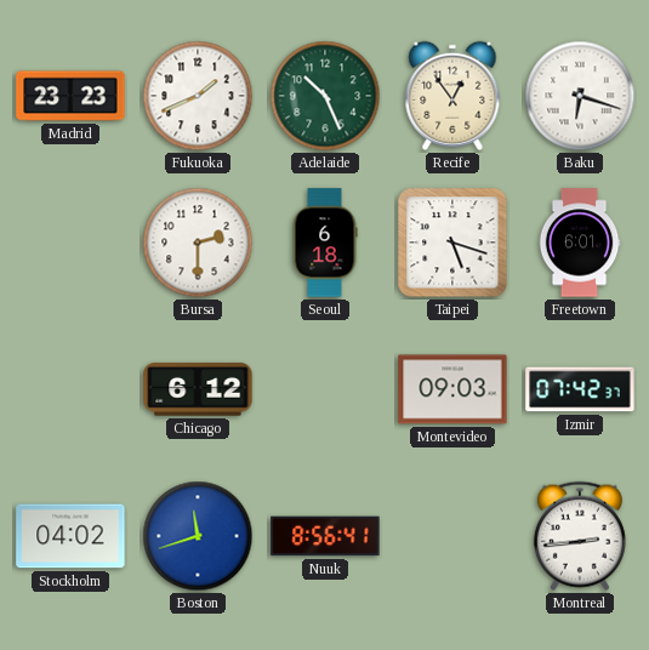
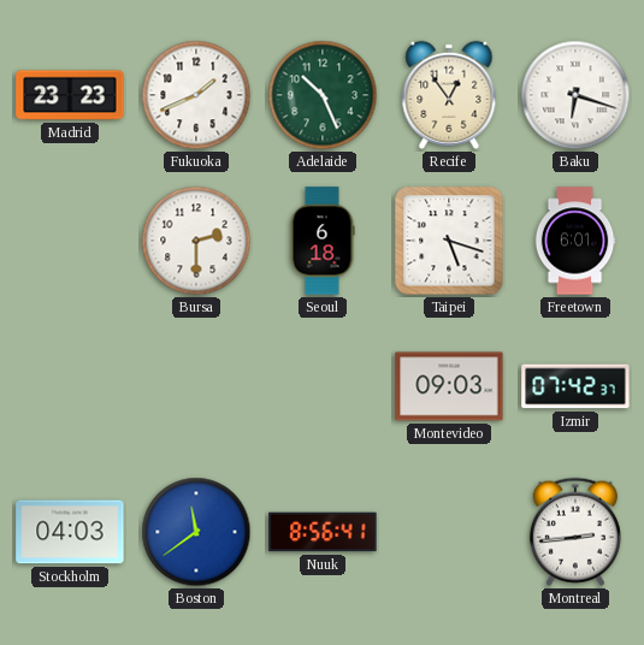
Chicago: 6:12 -> none
Stockholm: 04:02 -> 04:03
Boston: 11:42 -> 11:39
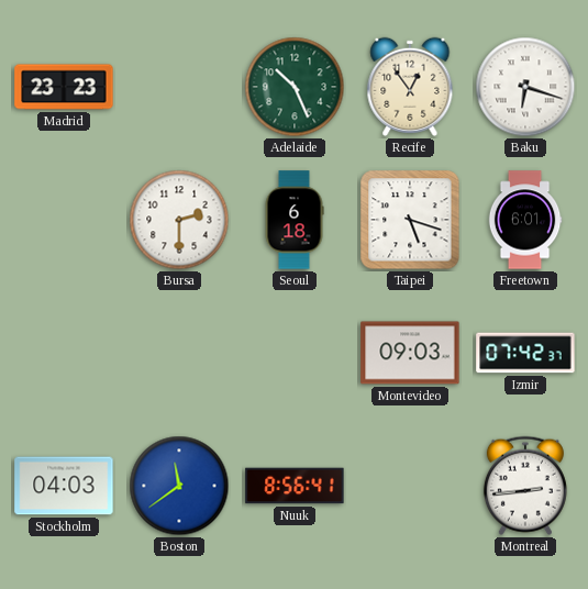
Fukuoka: 1:41 -> none
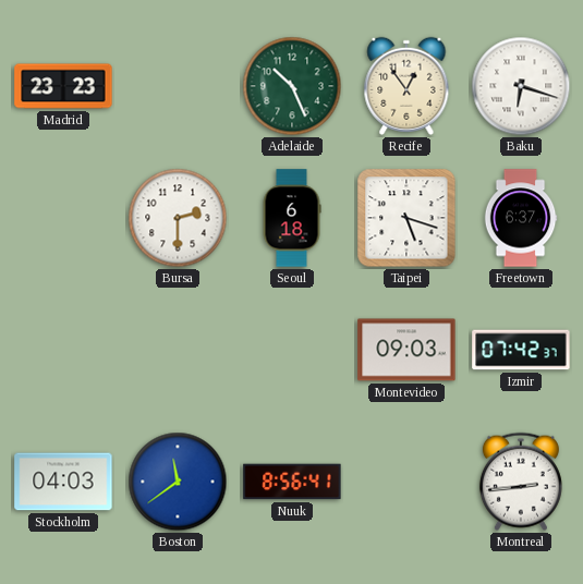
Freetown: 6:01 -> 6:37
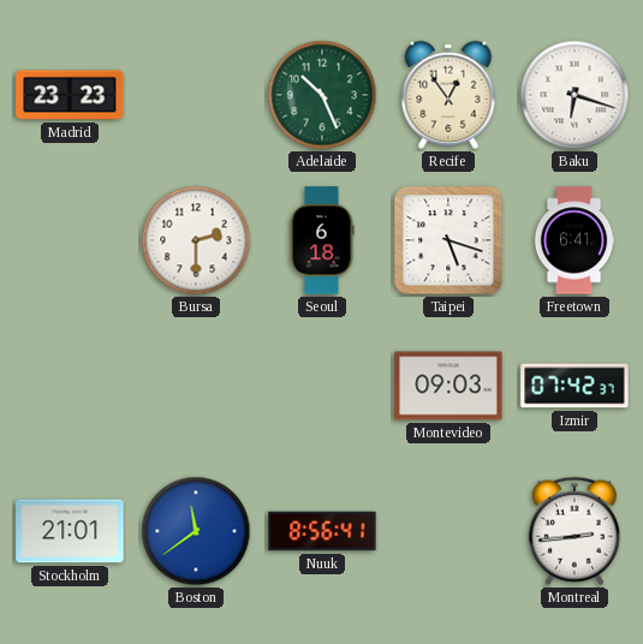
Freetown: 6:37 -> 6:41
Stockholm: 04:03 -> 21:01
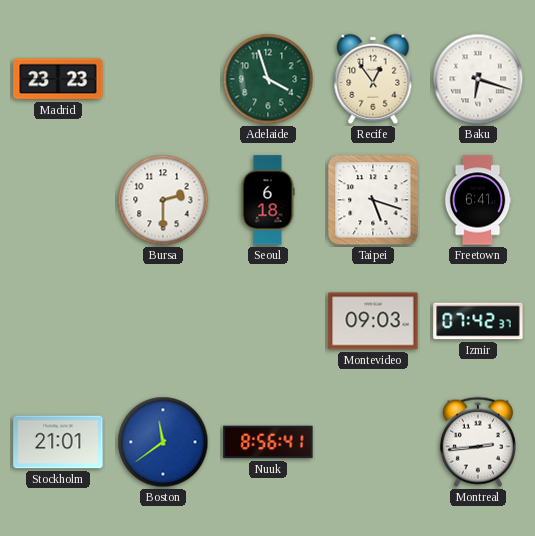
Adelaide: 10:26 -> 3:57
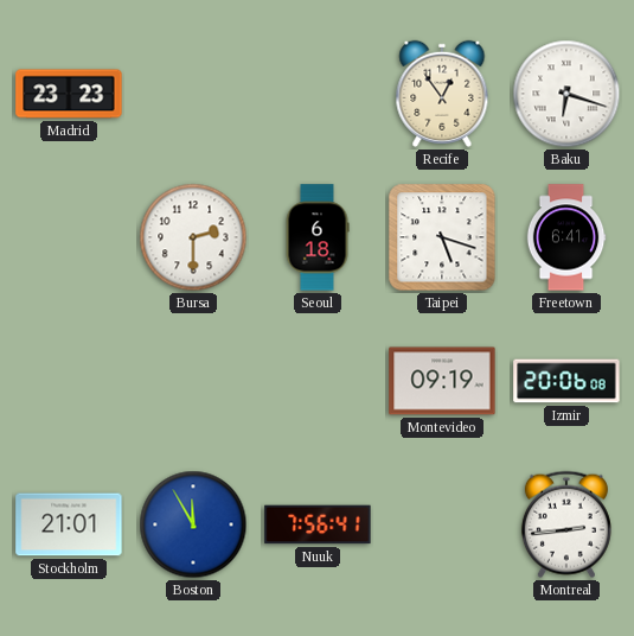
Adelaide: 3:57 -> none
Montevideo: 09:03 -> 09:19
Izmir: 07:42 -> 20:06
Boston: 11:39 -> 11:55
Nuuk: 8:56 -> 7:56
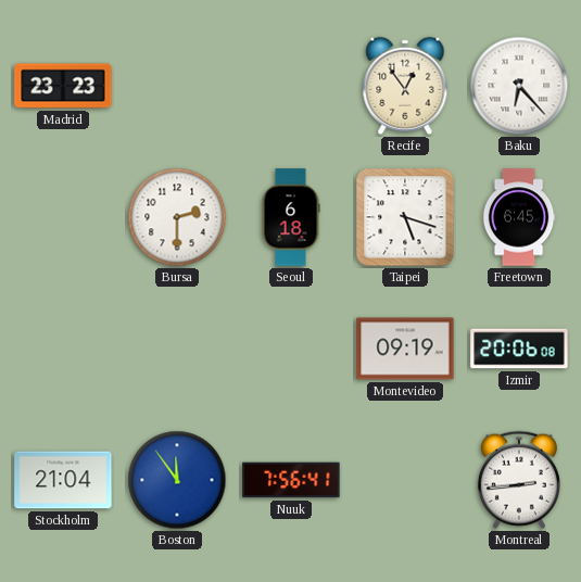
Baku: 6:18 -> 6:23
Freetown: 6:41 -> 6:45
Stockholm: 21:01 -> 21:04
Boston: 11:55 -> 11:54
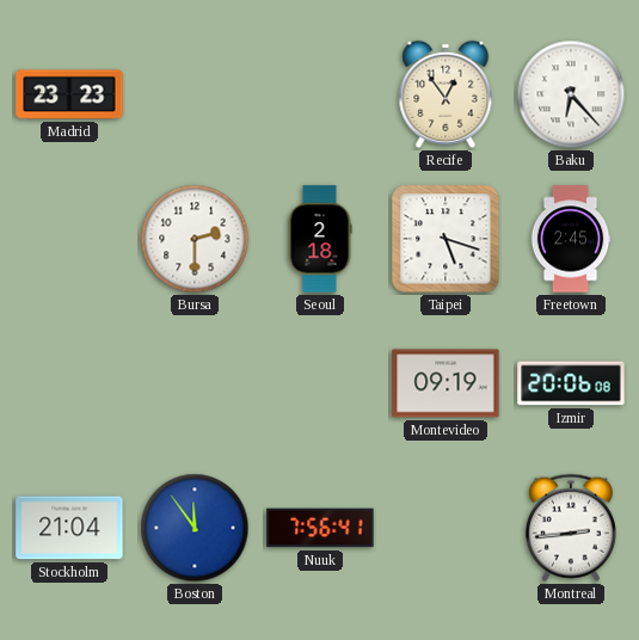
Seoul: 6:18 -> 2:18
Freetown: 6:45 -> 2:45
